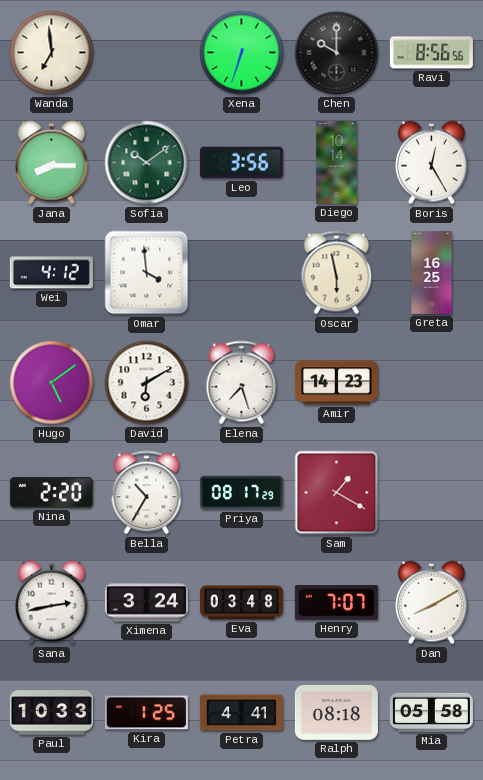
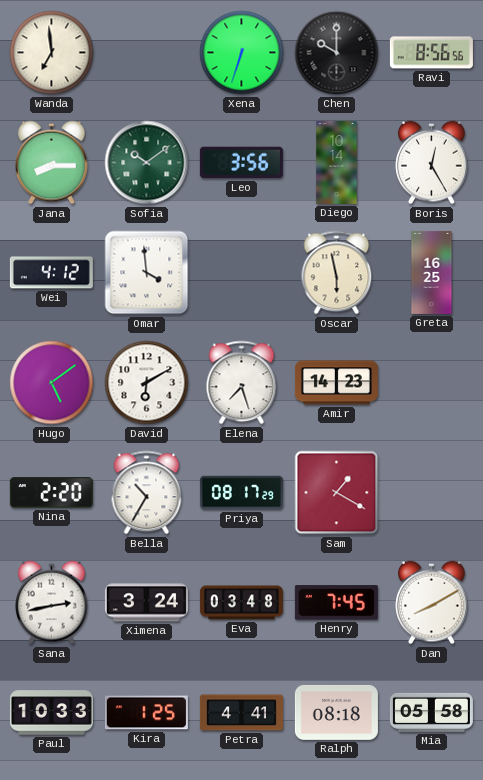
Henry: 7:07 -> 7:45
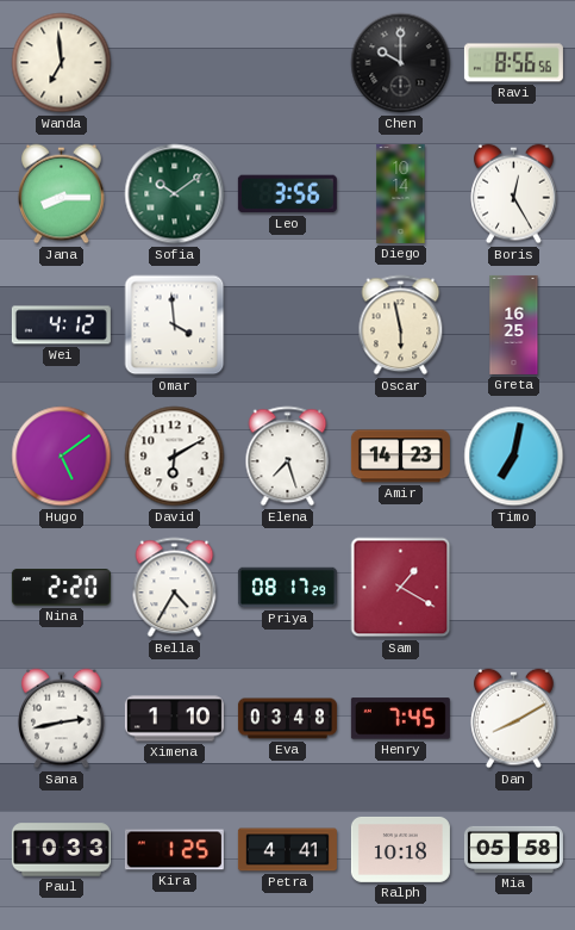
Xena: 6:33 -> none
Timo: none -> 7:02
Bella: 10:35 -> 4:35
Ximena: 3:24 -> 1:10
Ralph: 08:18 -> 10:18
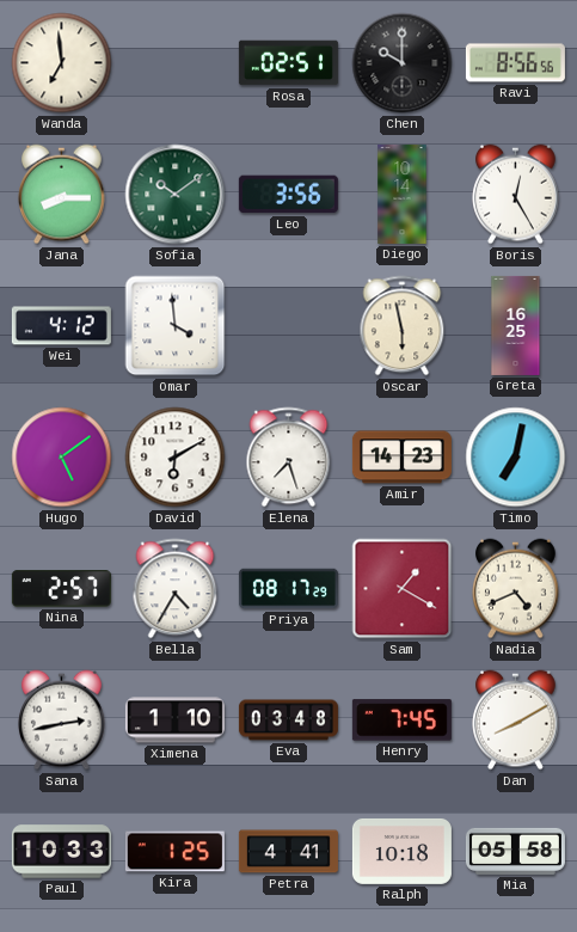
Rosa: none -> 02:51
Nina: 2:20 -> 2:57
Nadia: none -> 4:41
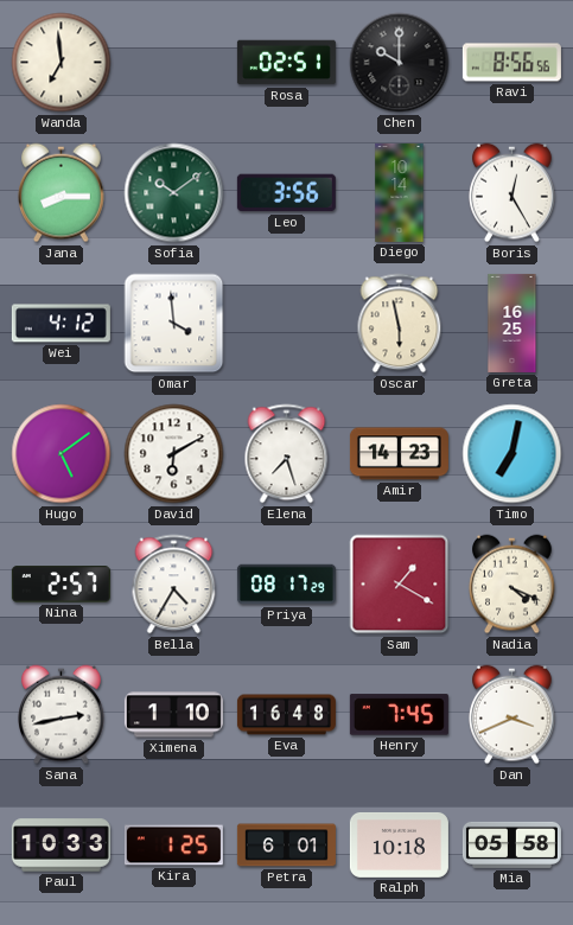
Nadia: 4:41 -> 4:19
Eva: 03:48 -> 16:48
Dan: 8:10 -> 3:41
Petra: 4:41 -> 6:01
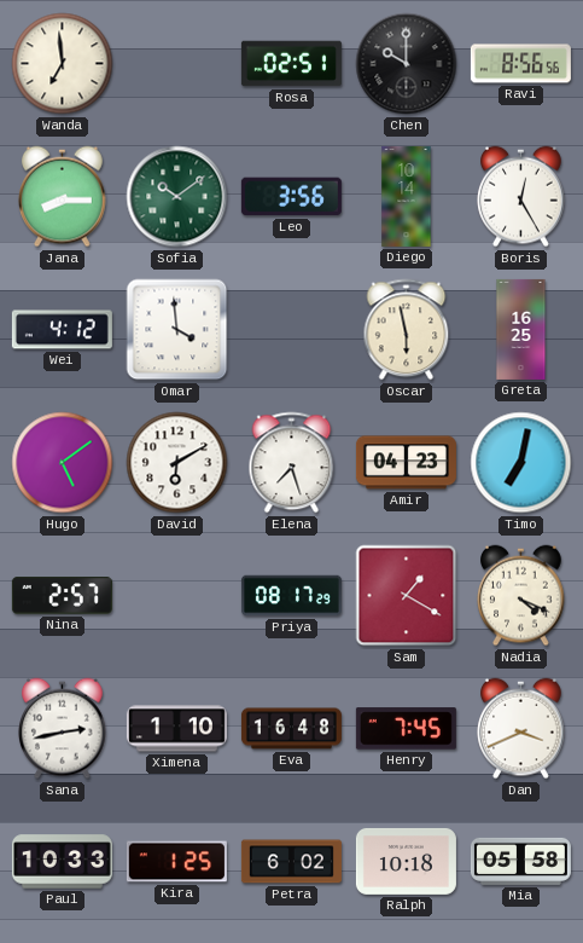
Amir: 14:23 -> 04:23
Bella: 4:35 -> none
Petra: 6:01 -> 6:02
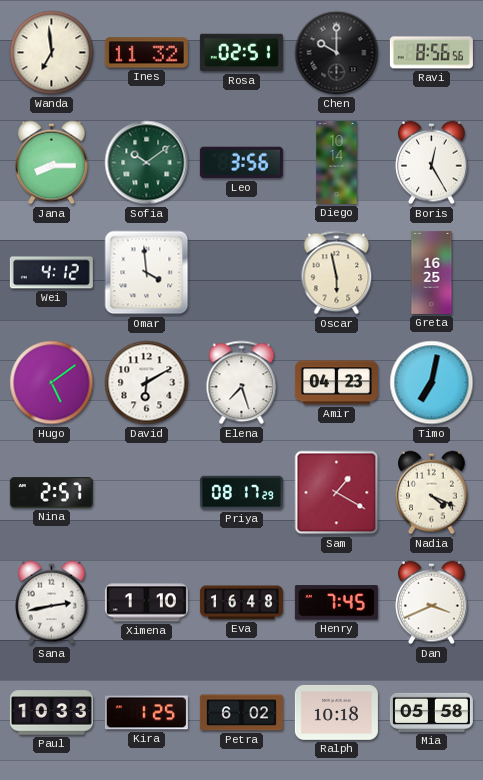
Ines: none -> 11:32
